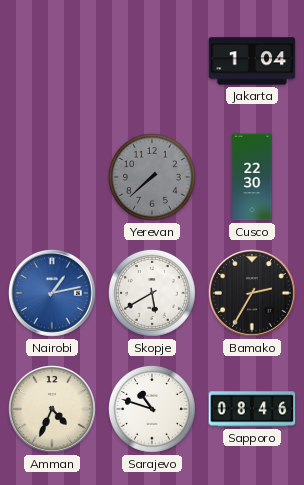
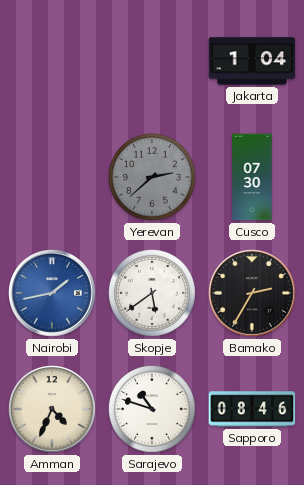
Yerevan: 7:38 -> 2:38
Cusco: 22:30 -> 07:30
Nairobi: 1:13 -> 1:43
Skopje: 5:40 -> 5:39
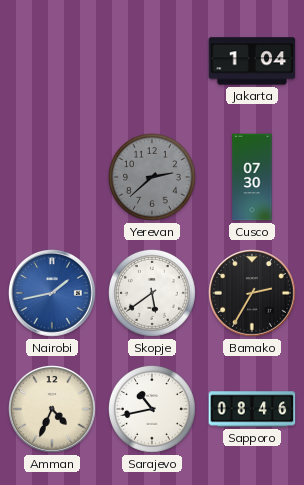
Sarajevo: 10:48 -> 10:43
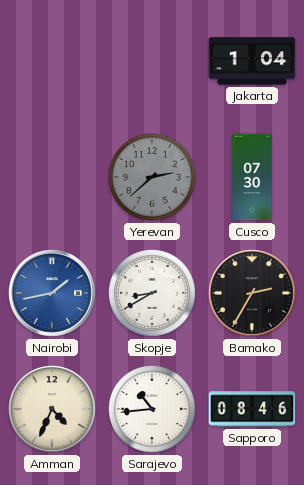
Skopje: 5:39 -> 8:40
Sarajevo: 10:43 -> 10:44
